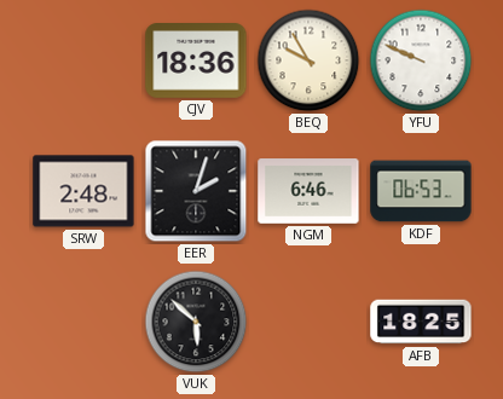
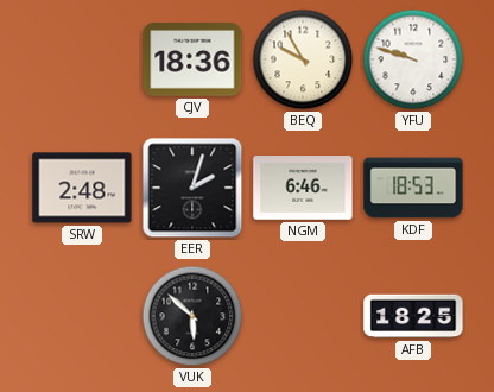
YFU: 9:49 -> 9:48
KDF: 06:53 -> 18:53
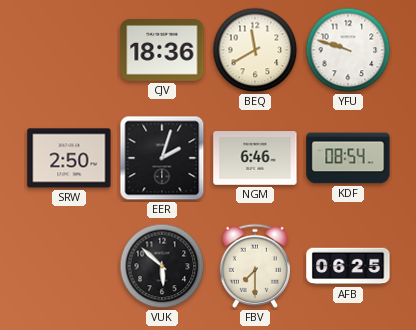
BEQ: 9:55 -> 11:40
SRW: 2:48 -> 2:50
KDF: 18:53 -> 08:54
FBV: none -> 7:30
AFB: 18:25 -> 06:25
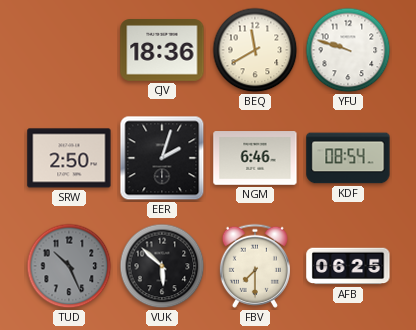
TUD: none -> 10:26
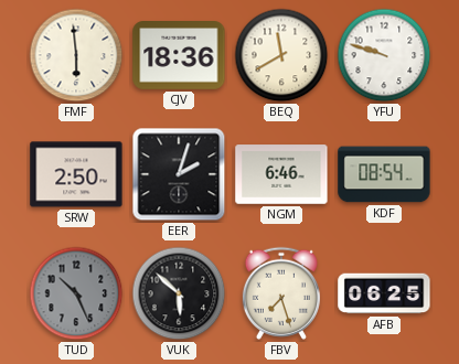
FMF: none -> 5:59
FBV: 7:30 -> 7:27
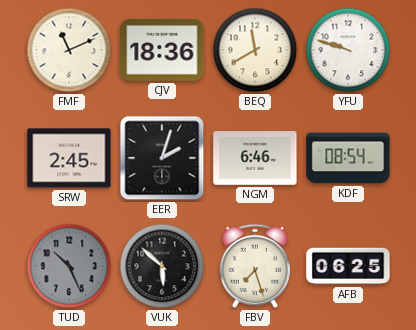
FMF: 5:59 -> 11:11
SRW: 2:50 -> 2:45
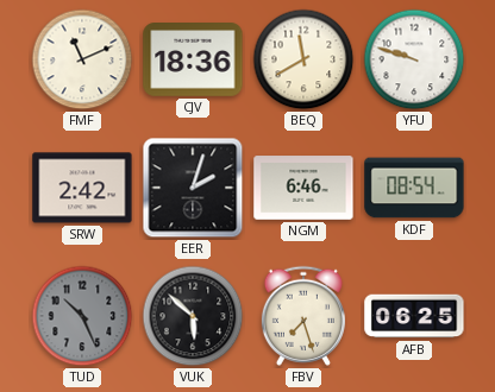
SRW: 2:45 -> 2:42
